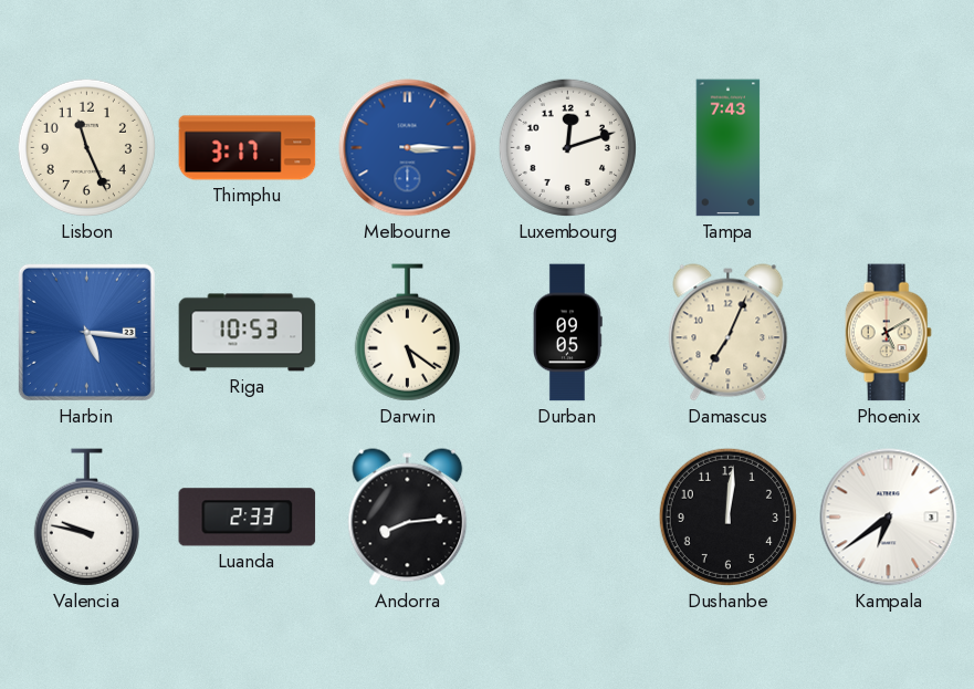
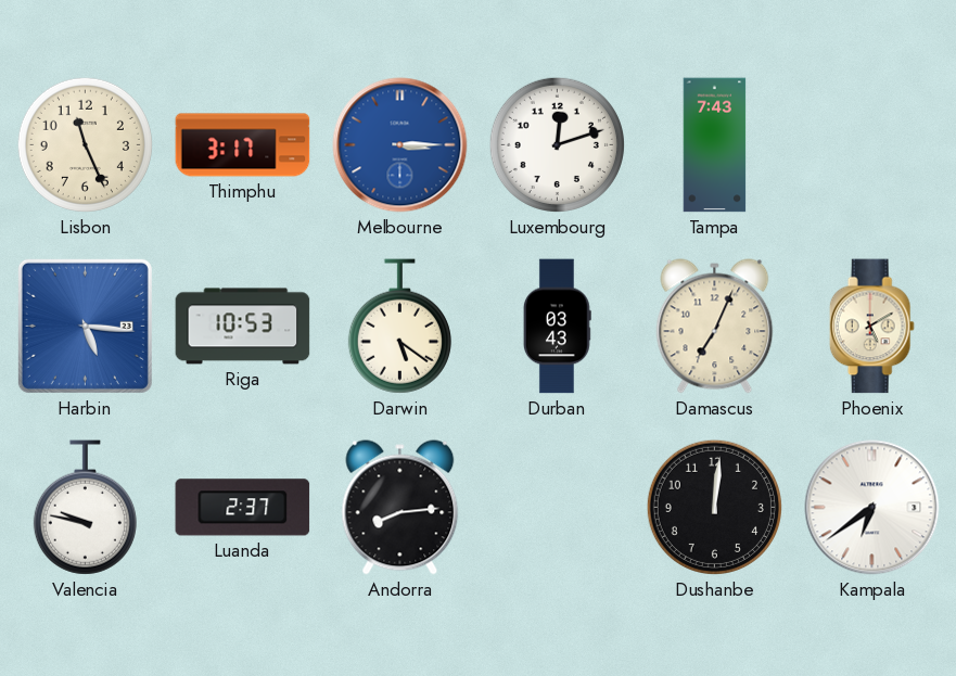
Durban: 09:05 -> 03:43
Luanda: 2:33 -> 2:37
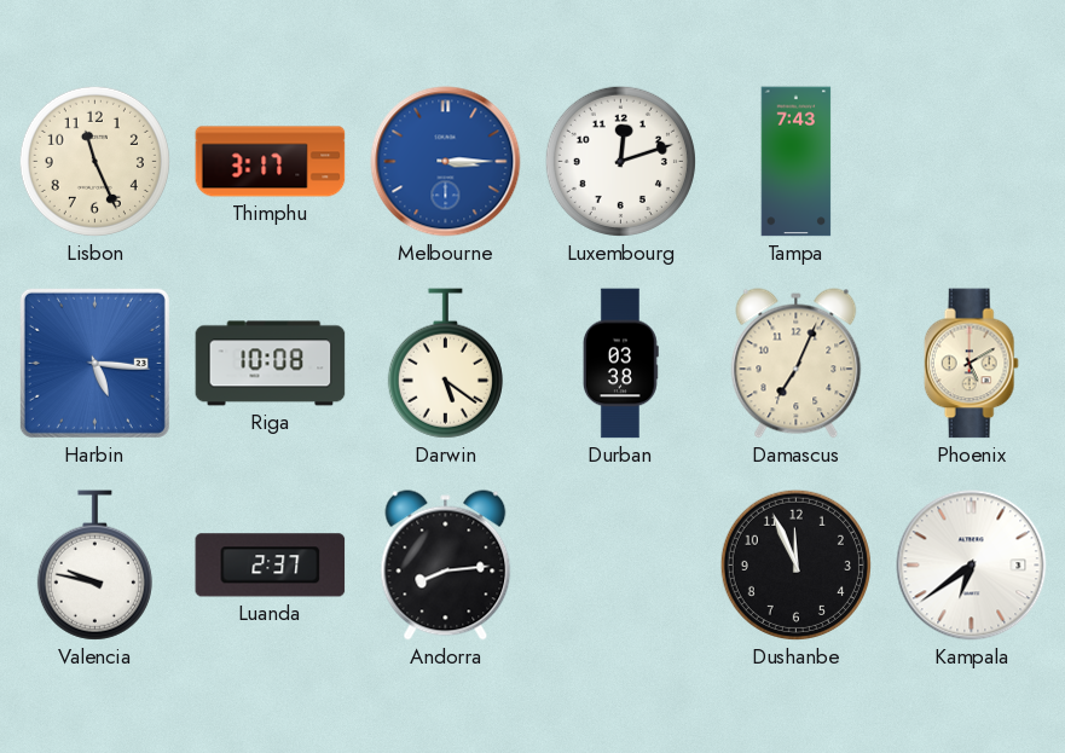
Riga: 10:53 -> 10:08
Durban: 03:43 -> 03:38
Dushanbe: 12:01 -> 11:56
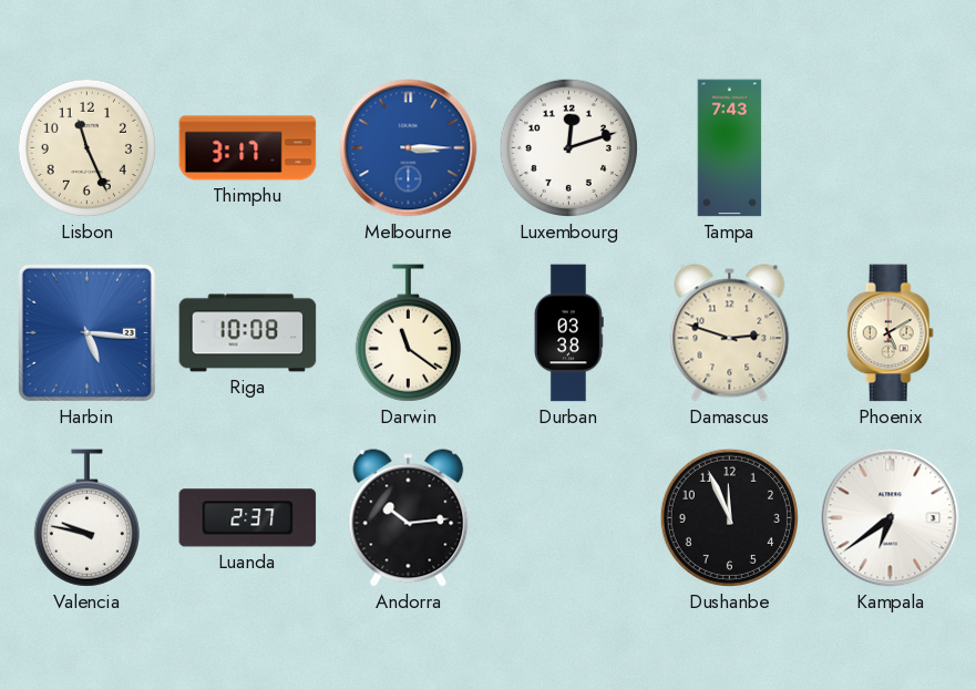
Darwin: 5:21 -> 11:21
Damascus: 7:04 -> 2:48
Andorra: 8:14 -> 10:14
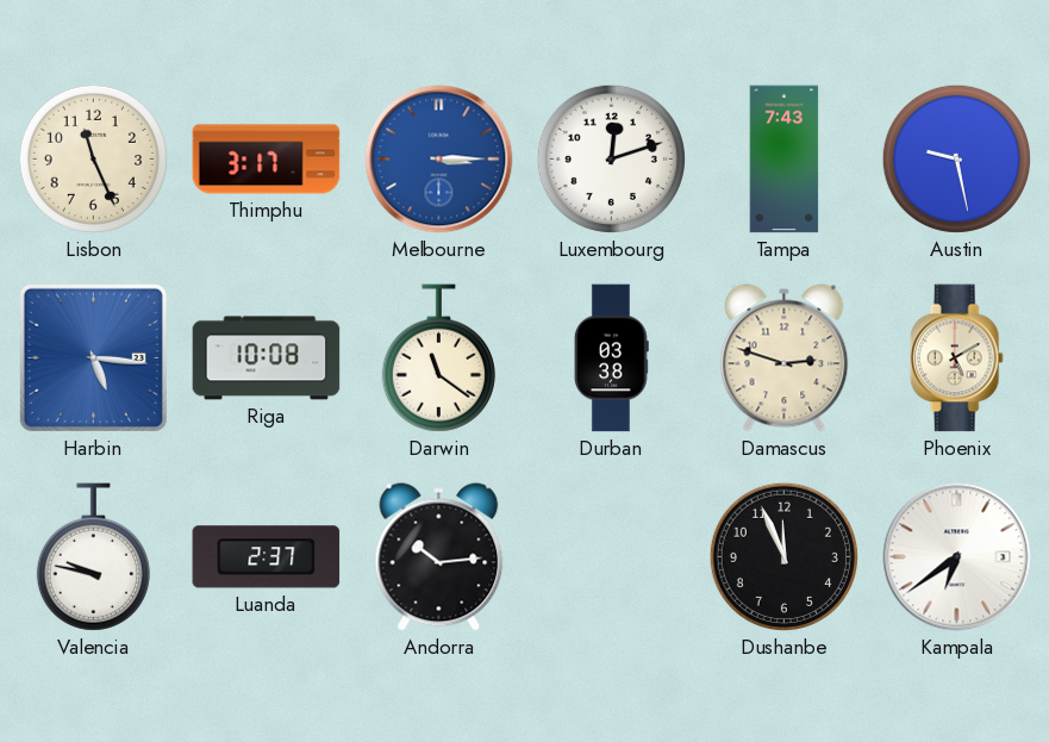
Austin: none -> 9:28
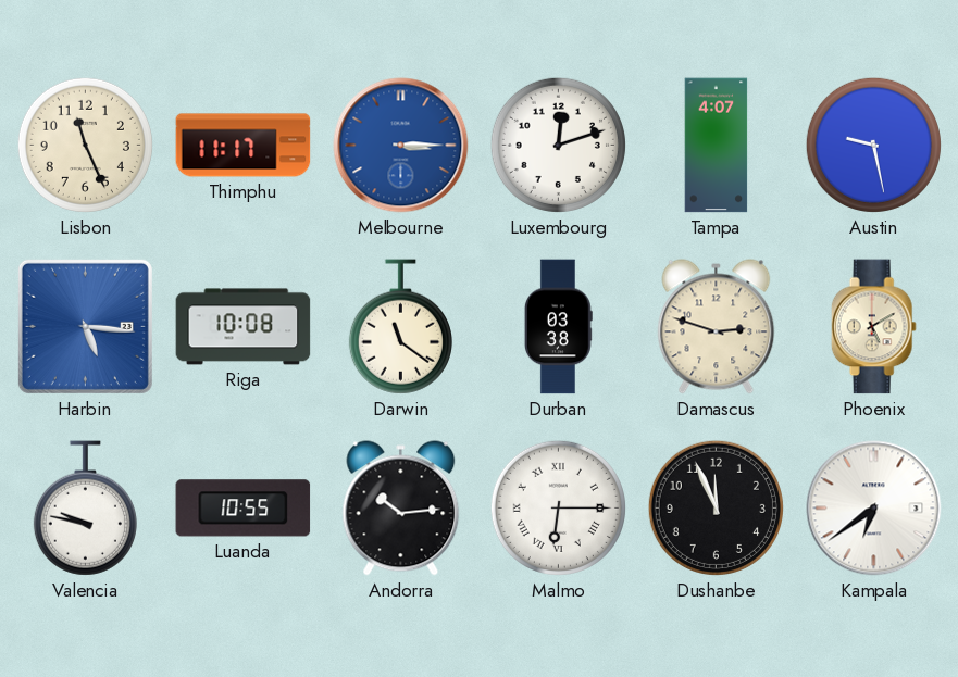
Thimphu: 3:17 -> 11:17
Tampa: 7:43 -> 4:07
Luanda: 2:37 -> 10:55
Malmo: none -> 6:15
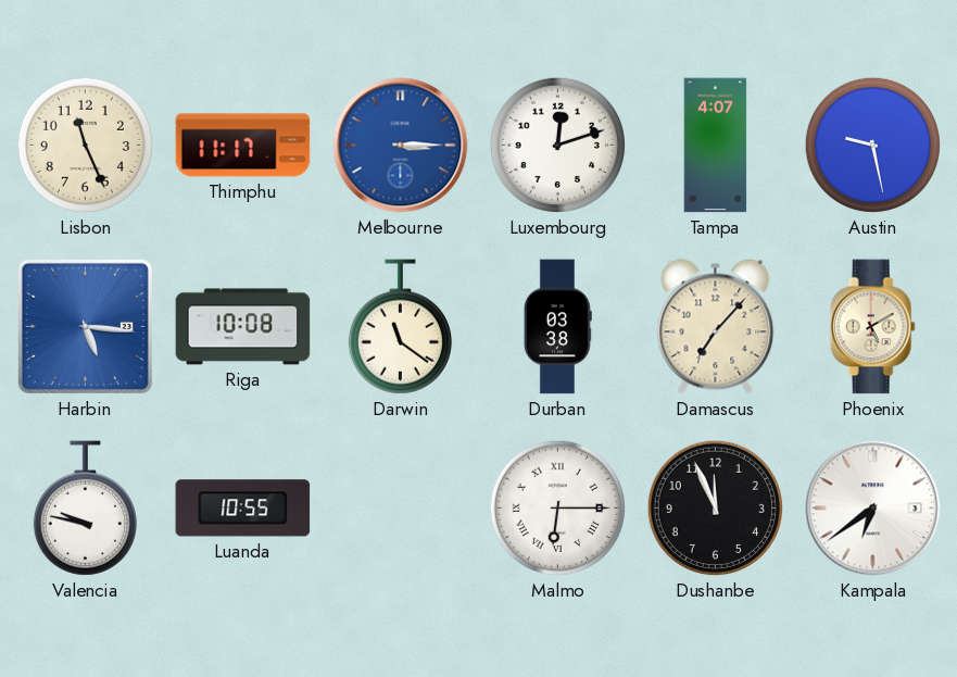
Damascus: 2:48 -> 7:07
Andorra: 10:14 -> none
